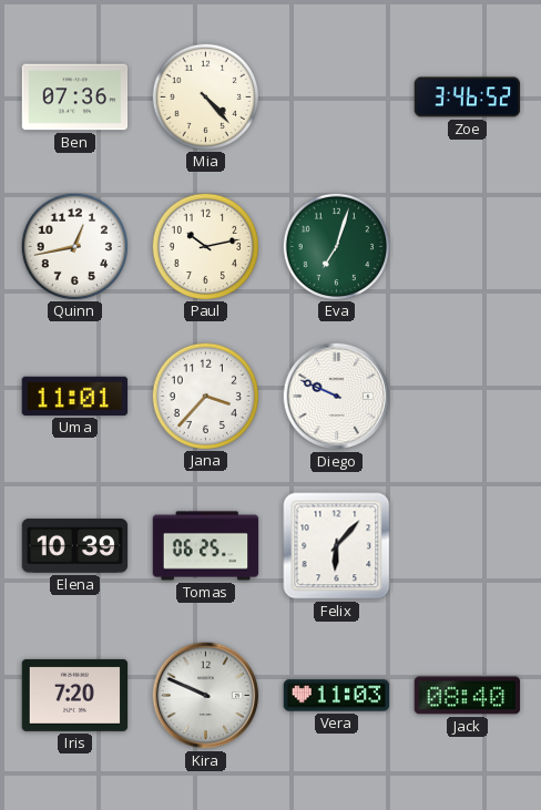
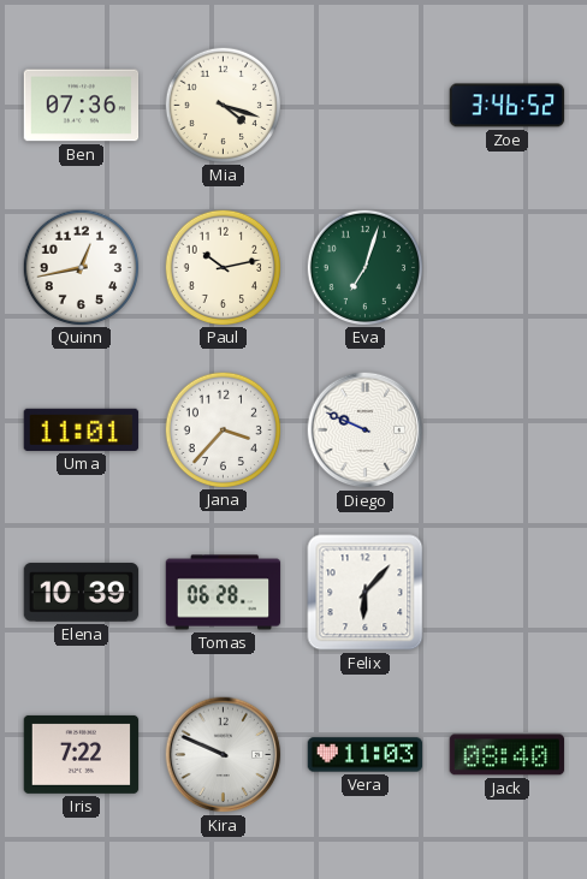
Mia: 4:23 -> 4:18
Tomas: 06:25 -> 06:28
Iris: 7:20 -> 7:22
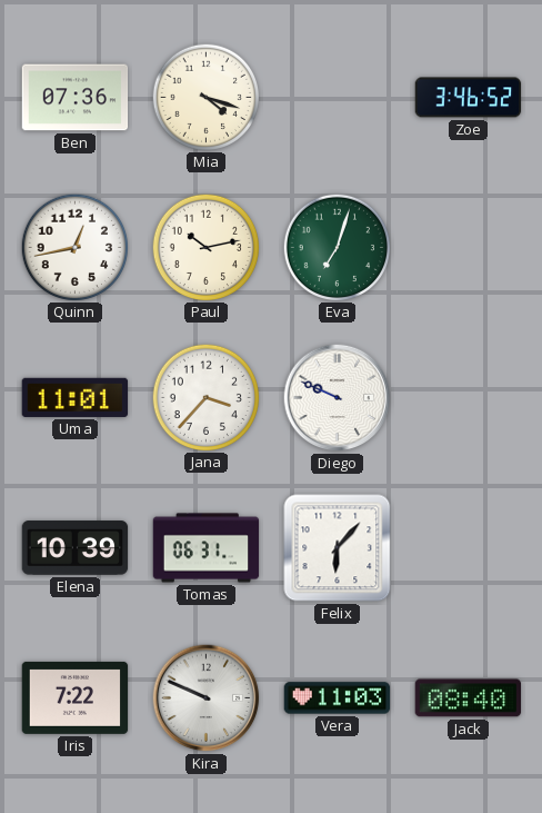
Tomas: 06:28 -> 06:31
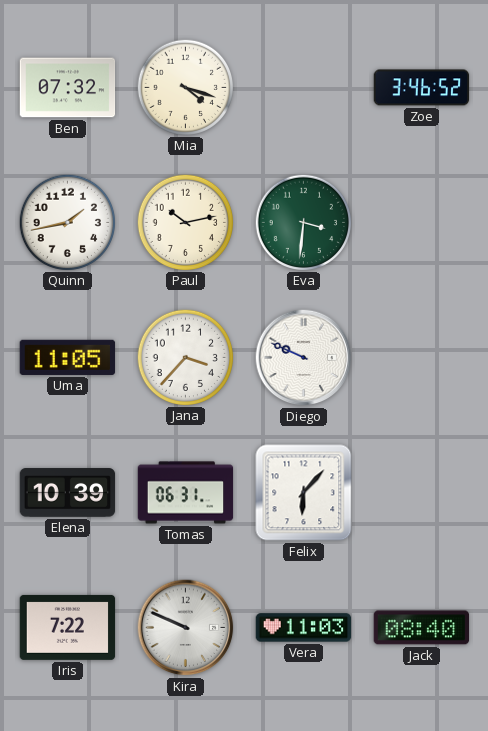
Ben: 07:36 -> 07:32
Quinn: 12:43 -> 1:43
Eva: 7:03 -> 3:31
Uma: 11:01 -> 11:05
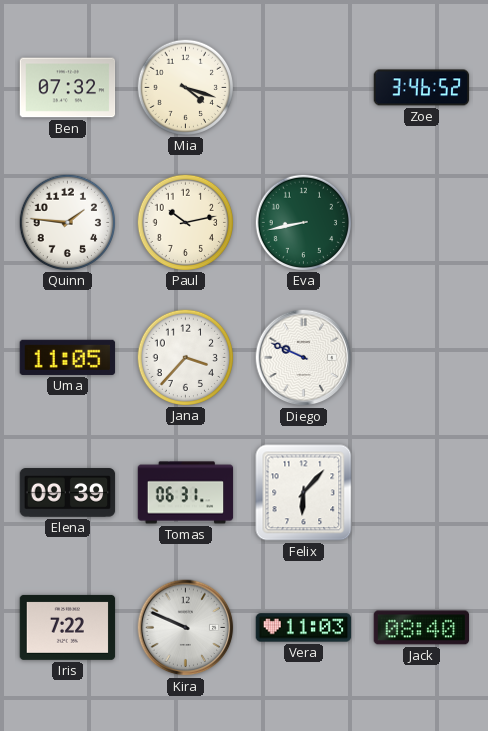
Quinn: 1:43 -> 1:46
Eva: 3:31 -> 8:43
Elena: 10:39 -> 09:39
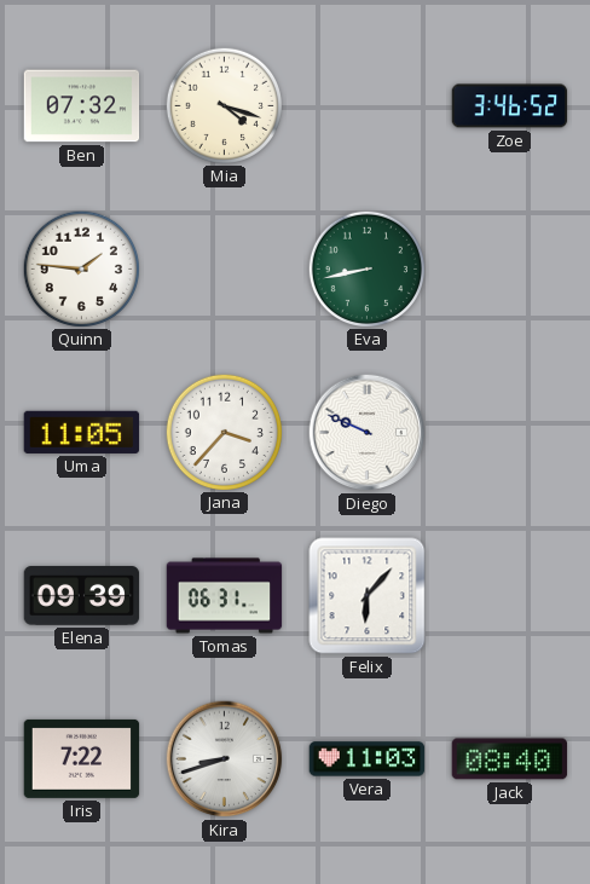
Paul: 10:13 -> none
Kira: 9:49 -> 8:42
